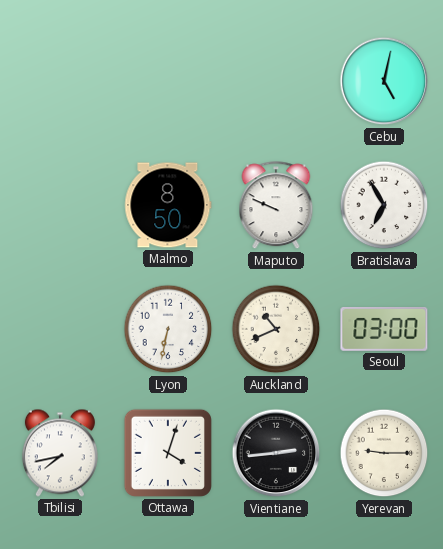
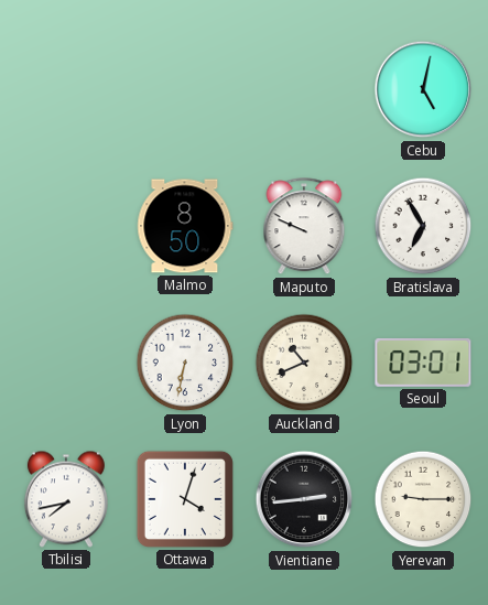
Seoul: 03:00 -> 03:01
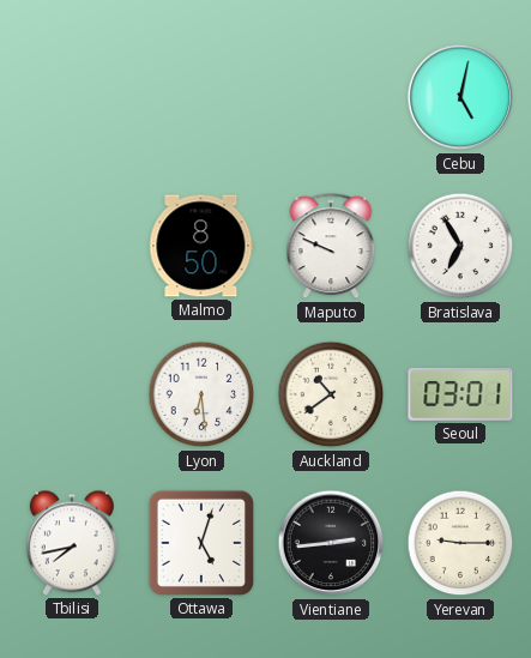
Lyon: 6:32 -> 6:29
Auckland: 10:41 -> 10:39
Ottawa: 4:03 -> 5:03
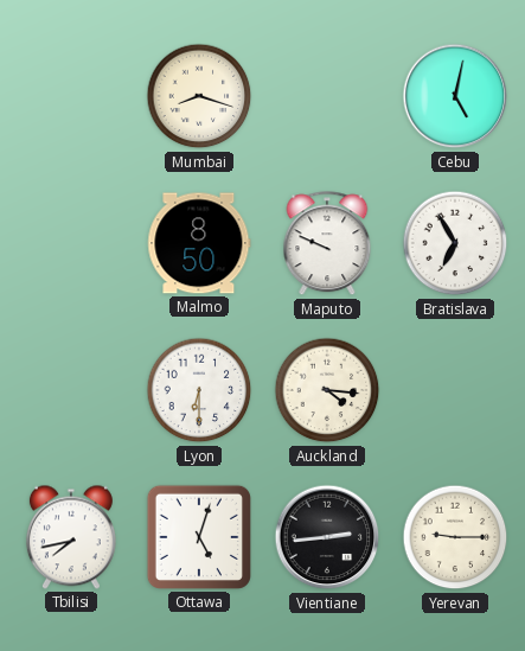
Mumbai: none -> 8:18
Lyon: 6:29 -> 6:30
Auckland: 10:39 -> 4:16
Seoul: 03:01 -> none
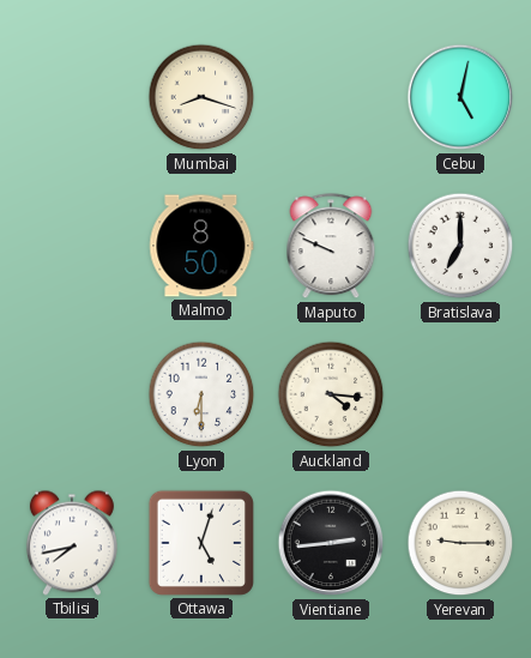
Bratislava: 6:55 -> 7:00
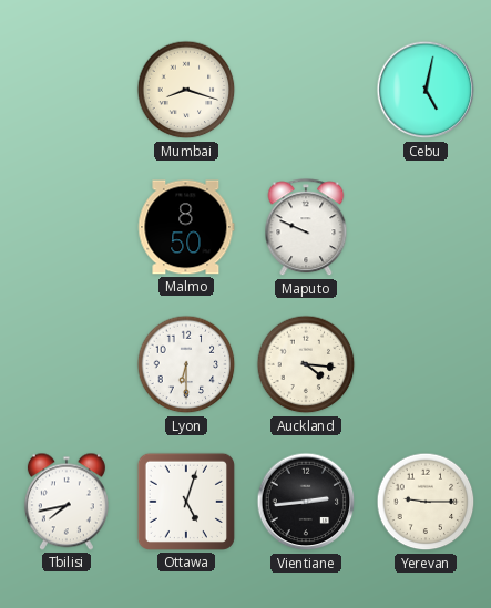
Bratislava: 7:00 -> none
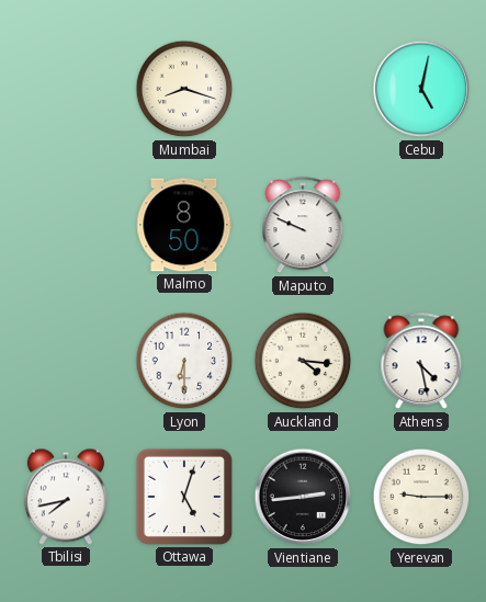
Athens: none -> 4:28
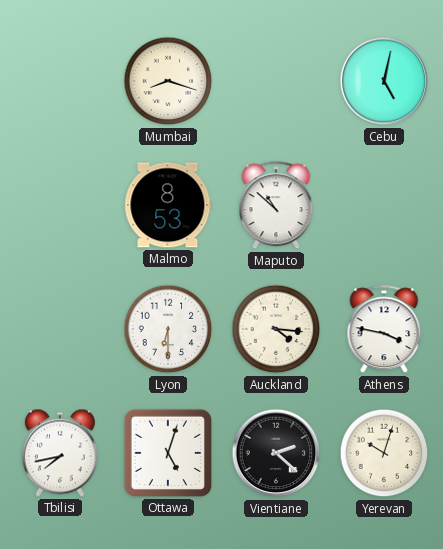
Malmo: 8:50 -> 8:53
Maputo: 9:49 -> 10:52
Athens: 4:28 -> 3:47
Vientiane: 2:44 -> 2:22
Yerevan: 9:15 -> 10:03
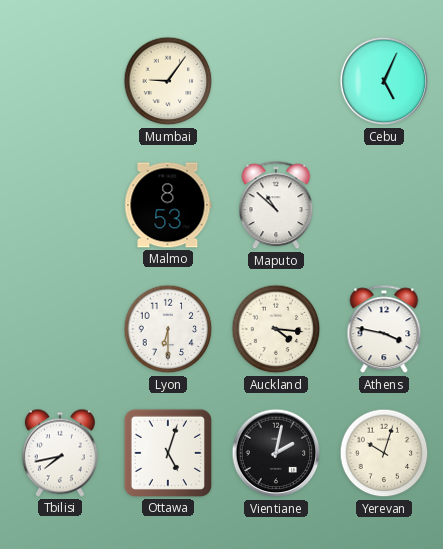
Mumbai: 8:18 -> 9:06
Cebu: 5:02 -> 5:04
Vientiane: 2:22 -> 2:02
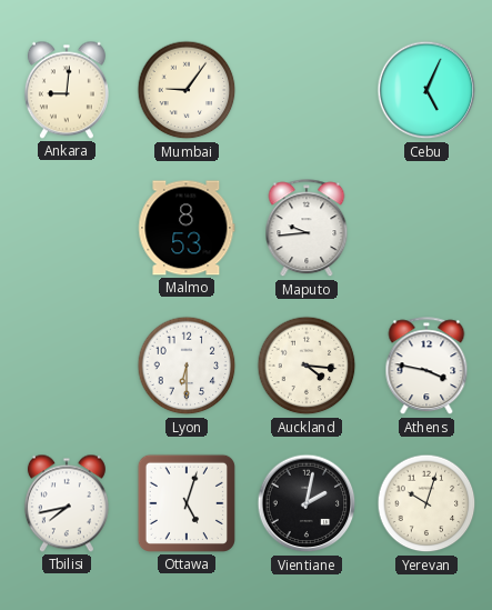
Ankara: none -> 9:01
Maputo: 10:52 -> 9:44
